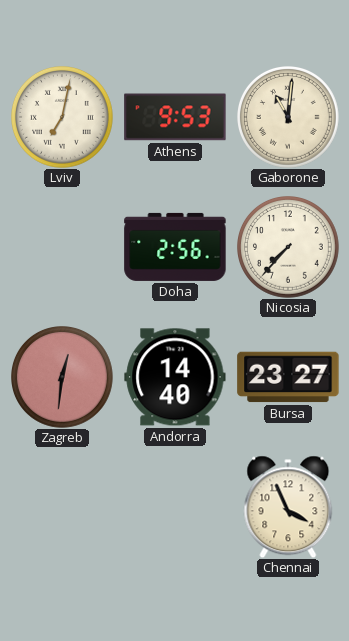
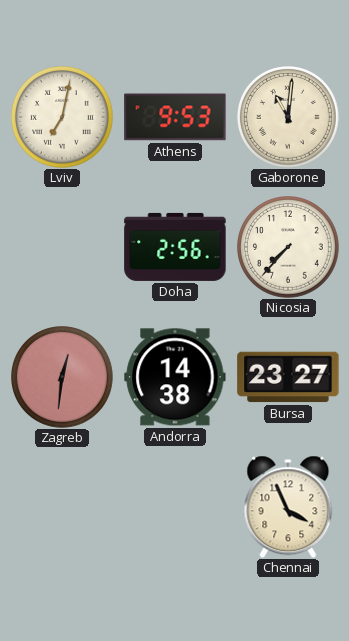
Andorra: 14:40 -> 14:38
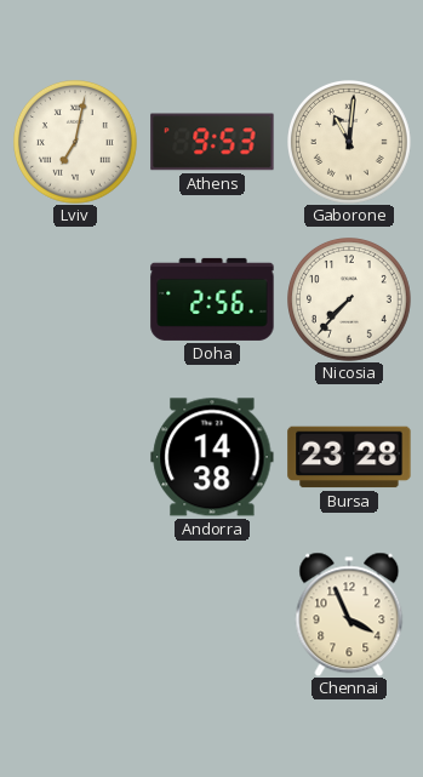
Zagreb: 12:31 -> none
Bursa: 23:27 -> 23:28
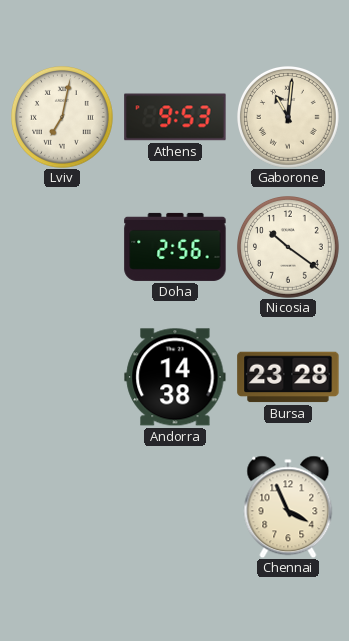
Nicosia: 7:37 -> 10:21
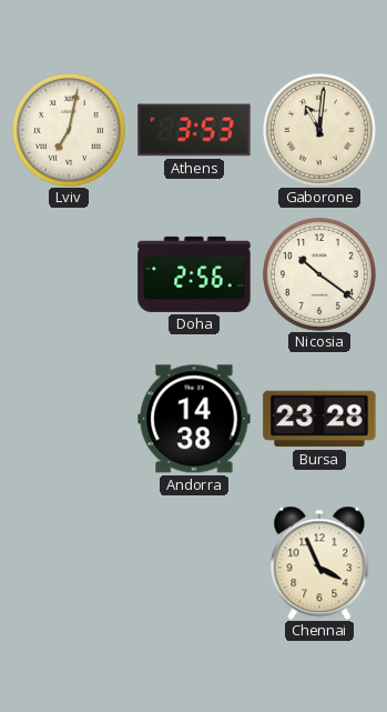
Athens: 9:53 -> 3:53
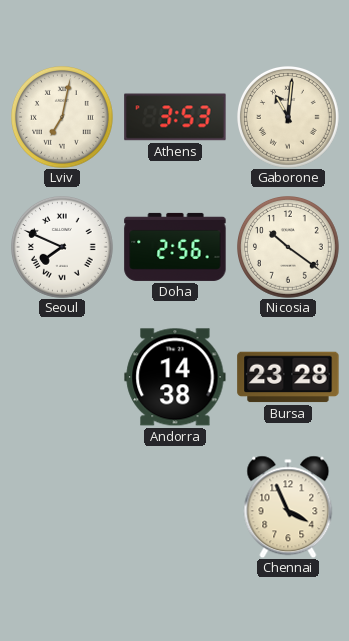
Seoul: none -> 7:49
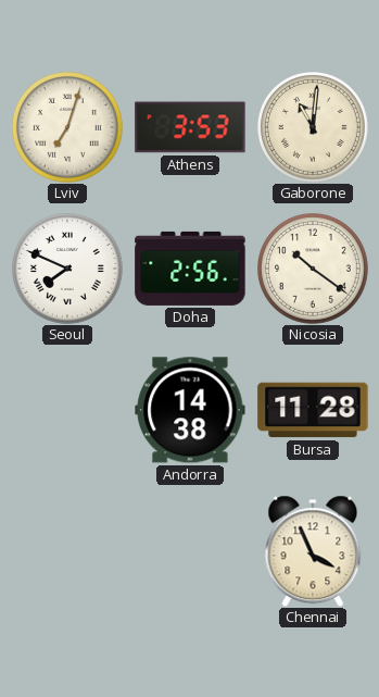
Lviv: 7:02 -> 7:03
Bursa: 23:28 -> 11:28
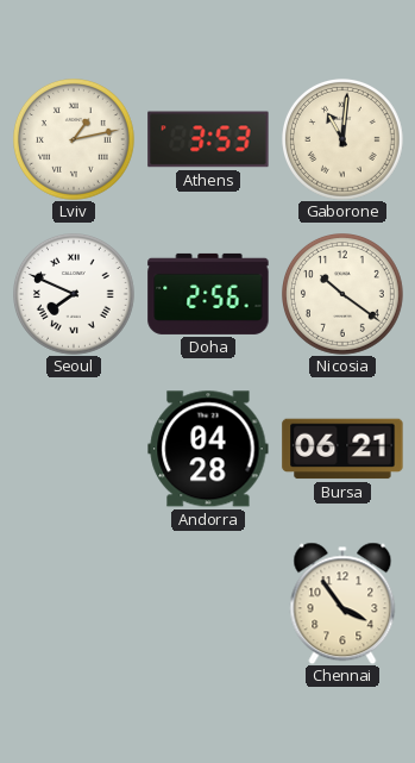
Lviv: 7:03 -> 1:13
Andorra: 14:38 -> 04:28
Bursa: 11:28 -> 06:21
Chennai: 3:56 -> 3:54
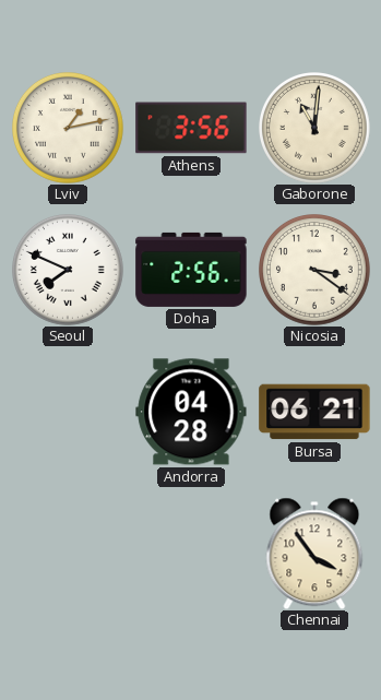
Athens: 3:53 -> 3:56
Nicosia: 10:21 -> 3:21
